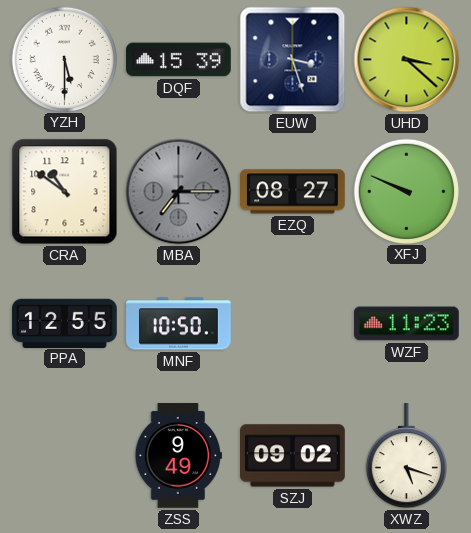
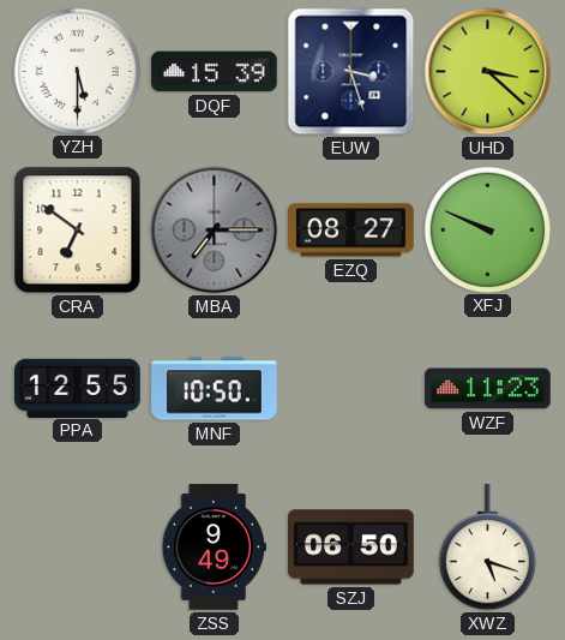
CRA: 10:51 -> 6:51
SZJ: 09:02 -> 06:50
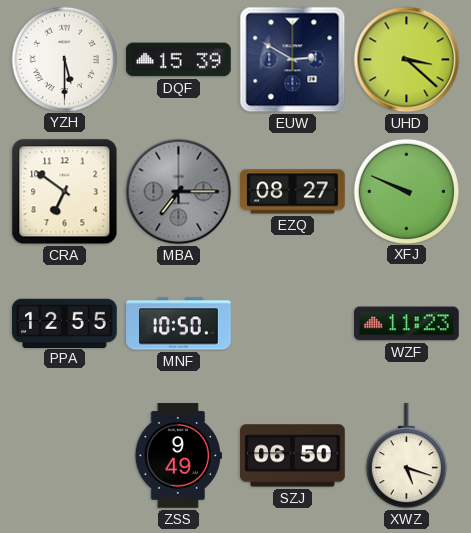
EUW: 3:27 -> 2:50
